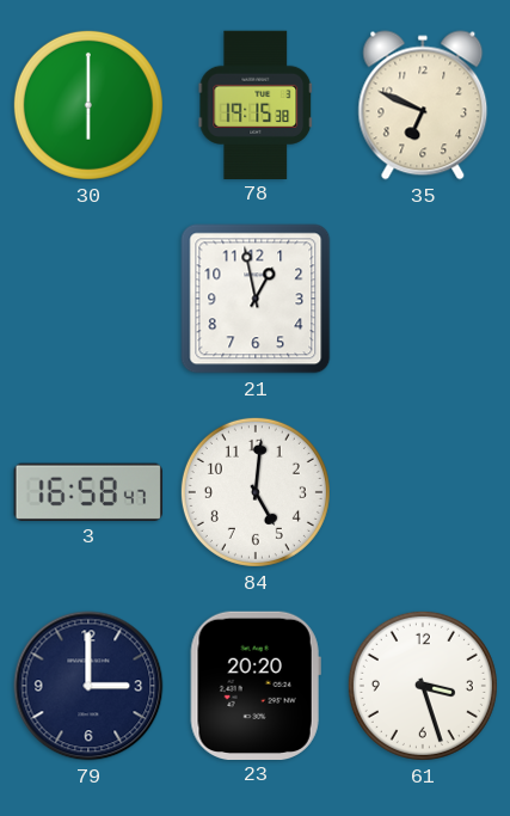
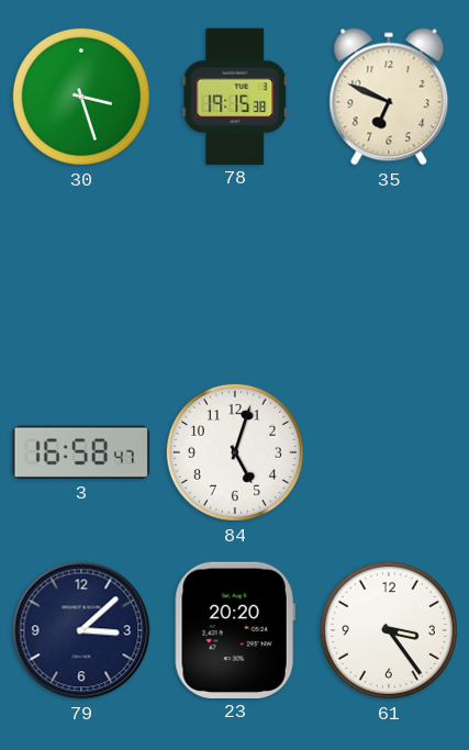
30: 6:00 -> 3:27
21: 12:58 -> none
84: 5:01 -> 5:03
79: 3:00 -> 3:08
61: 3:27 -> 3:24
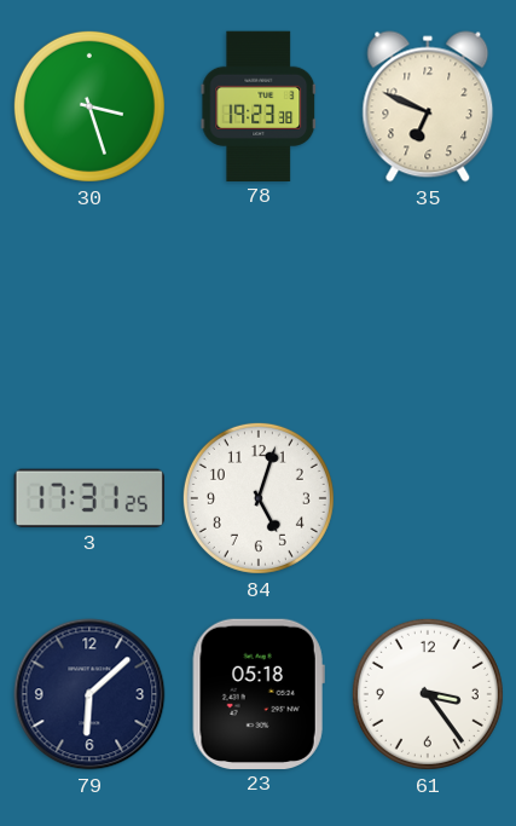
78: 19:15 -> 19:23
3: 16:58 -> 17:31
79: 3:08 -> 6:08
23: 20:20 -> 05:18
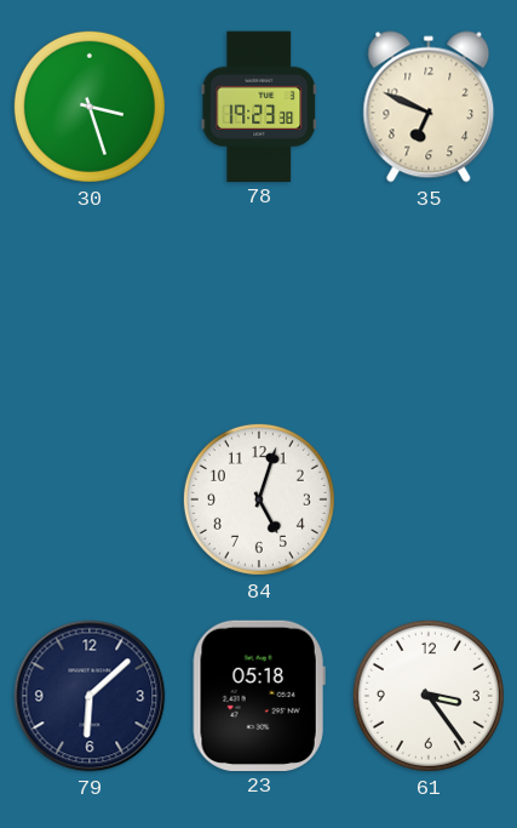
3: 17:31 -> none
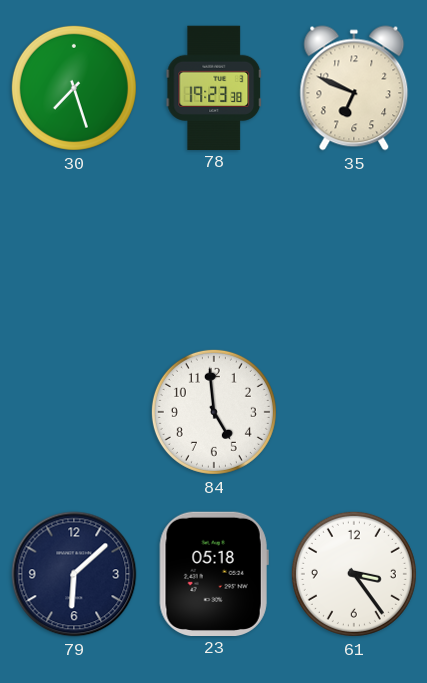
30: 3:27 -> 7:27
84: 5:03 -> 4:59
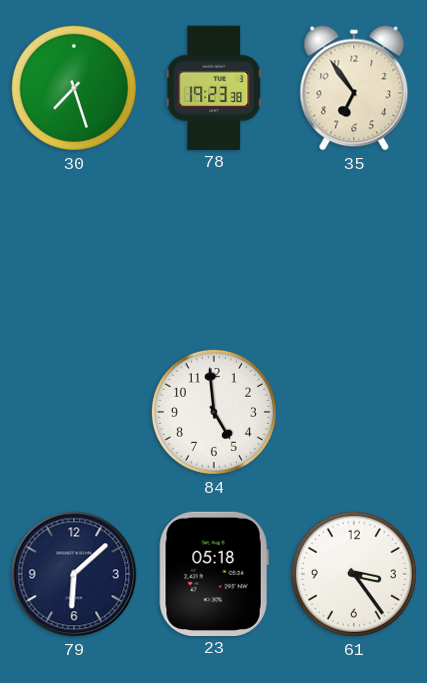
35: 6:49 -> 6:54
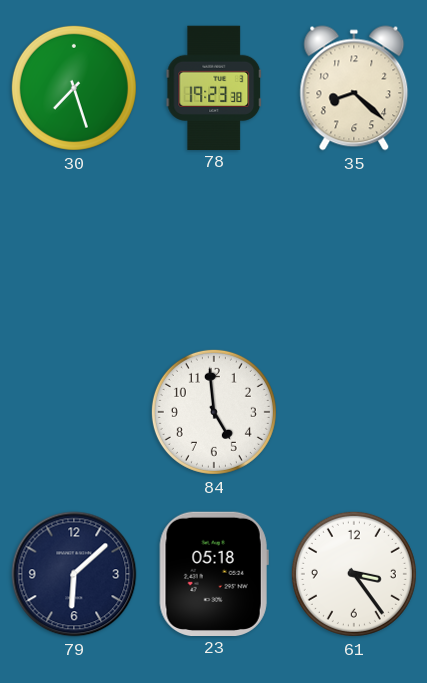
35: 6:54 -> 8:22
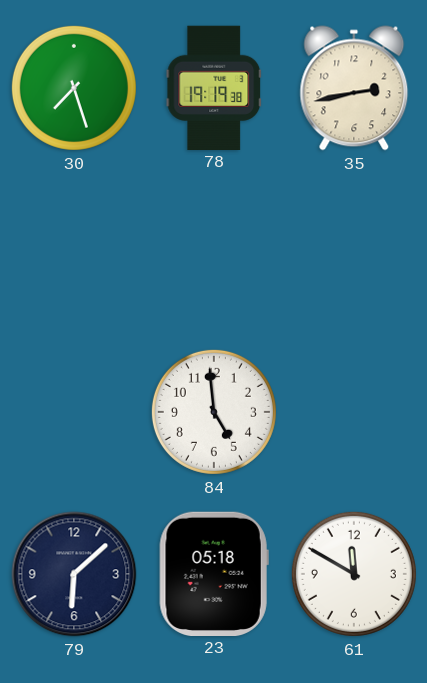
78: 19:23 -> 19:19
35: 8:22 -> 2:43
61: 3:24 -> 11:50
